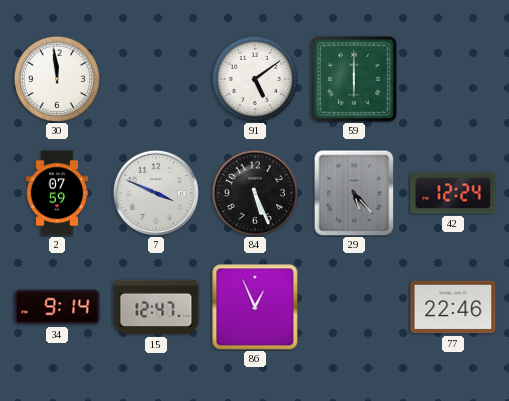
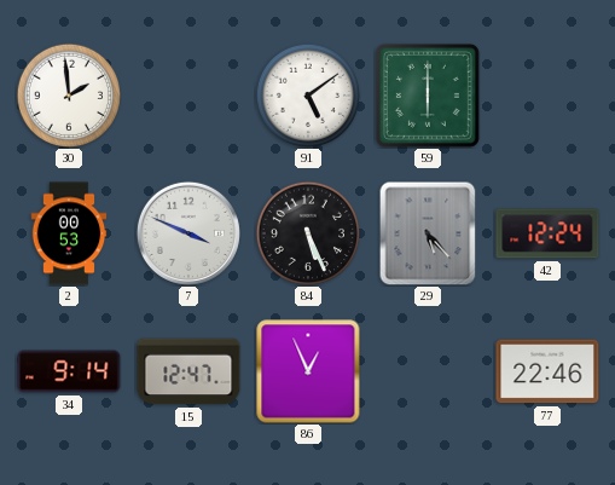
30: 11:59 -> 1:59
2: 07:59 -> 00:53
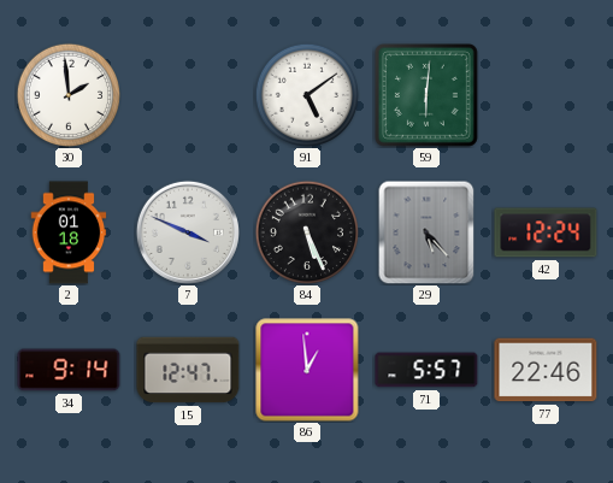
59: 6:00 -> 6:01
2: 00:53 -> 01:18
86: 12:56 -> 12:59
71: none -> 5:57
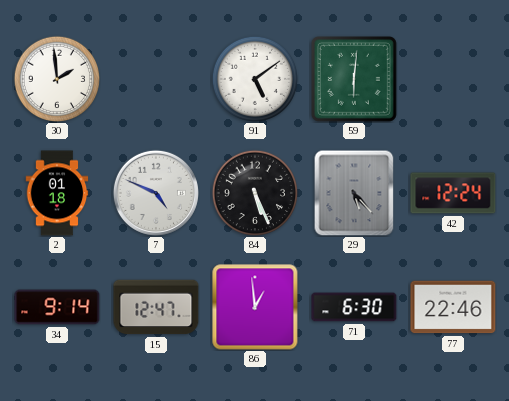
7: 3:49 -> 4:49
71: 5:57 -> 6:30
